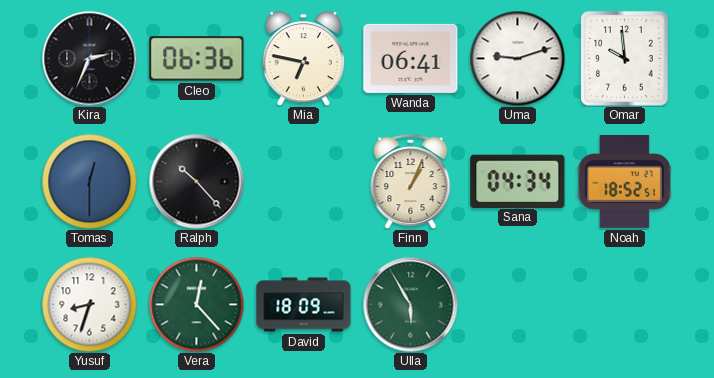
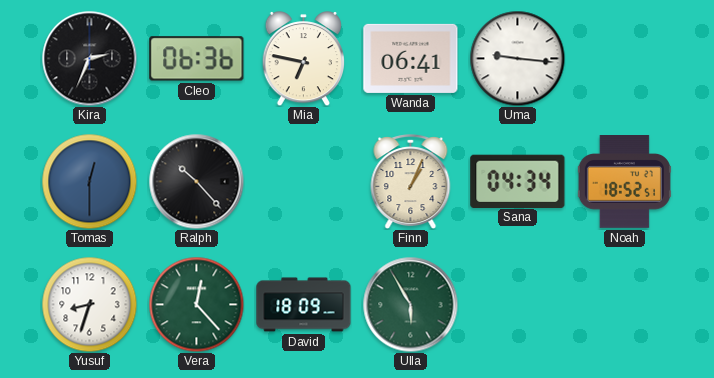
Uma: 9:12 -> 9:16
Omar: 9:59 -> none
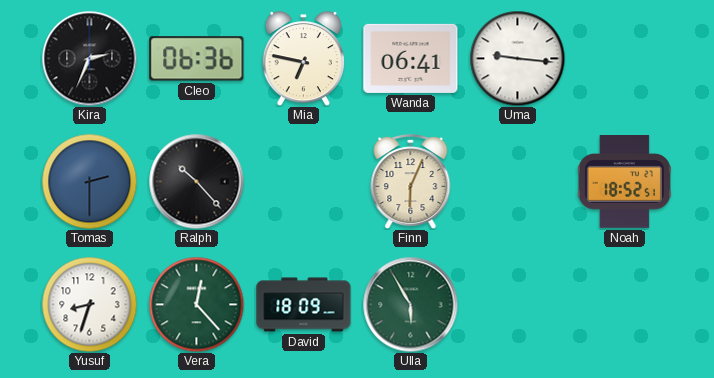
Tomas: 12:30 -> 2:30
Finn: 1:04 -> 6:04
Sana: 04:34 -> none
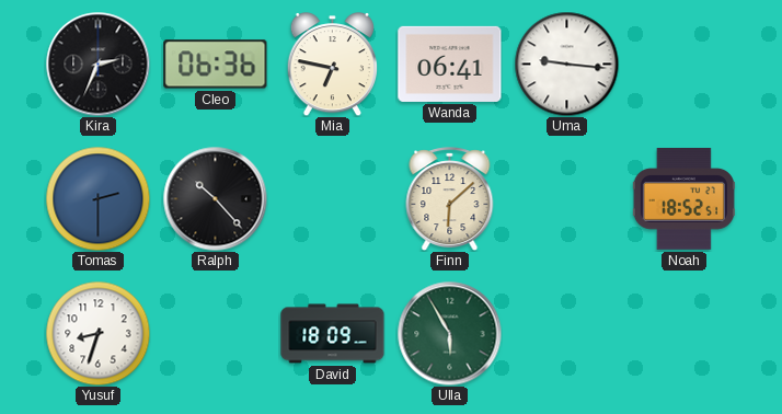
Finn: 6:04 -> 6:08
Vera: 12:23 -> none
